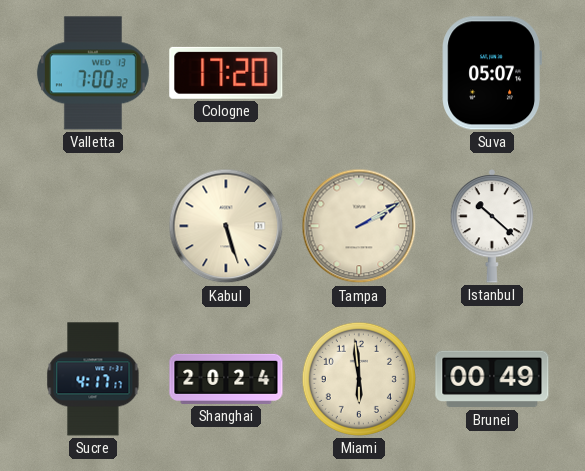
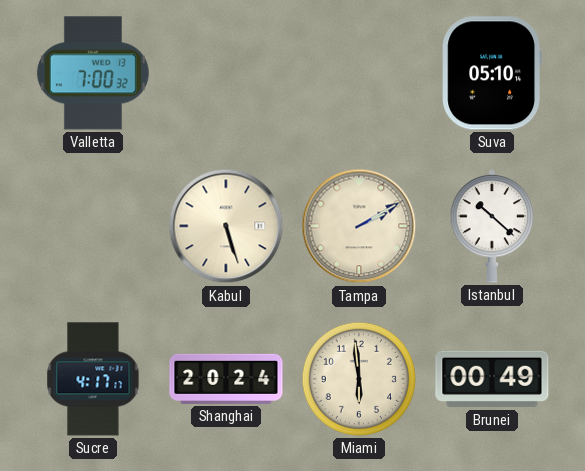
Cologne: 17:20 -> none
Suva: 05:07 -> 05:10
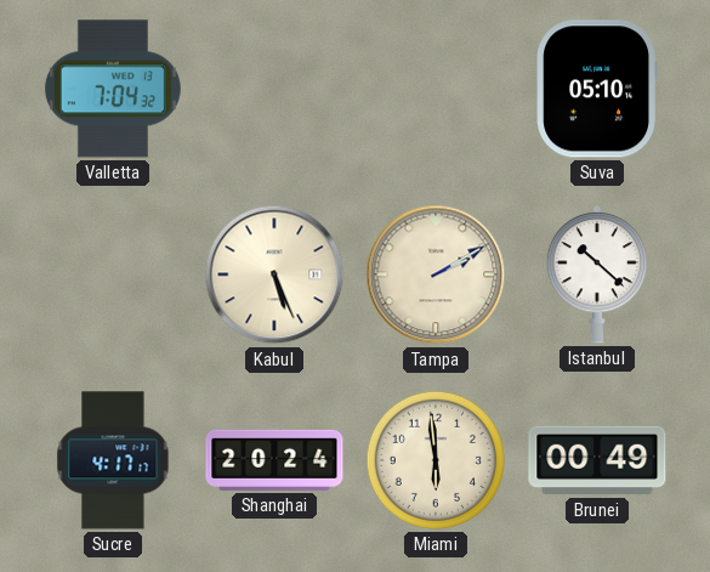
Valletta: 7:00 -> 7:04
Kabul: 5:27 -> 5:26
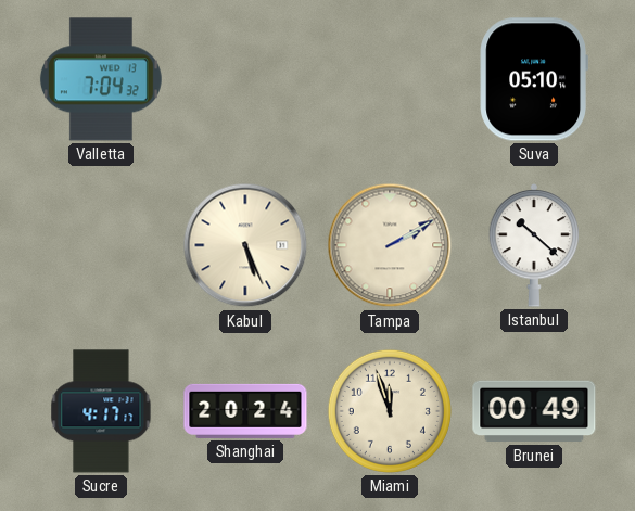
Miami: 5:59 -> 11:57
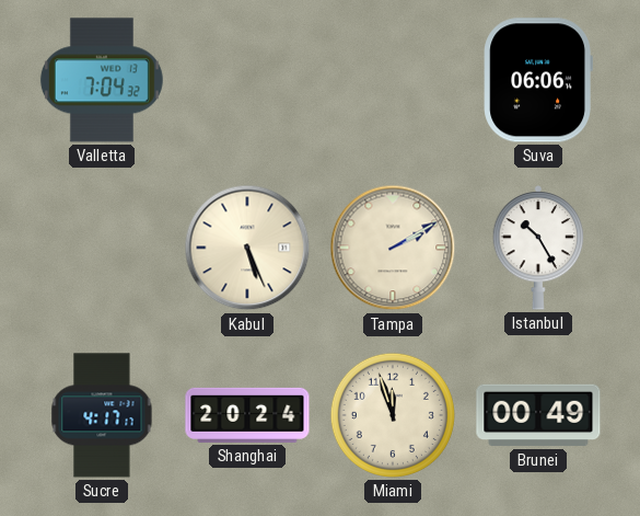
Suva: 05:10 -> 06:06
Istanbul: 10:22 -> 10:25
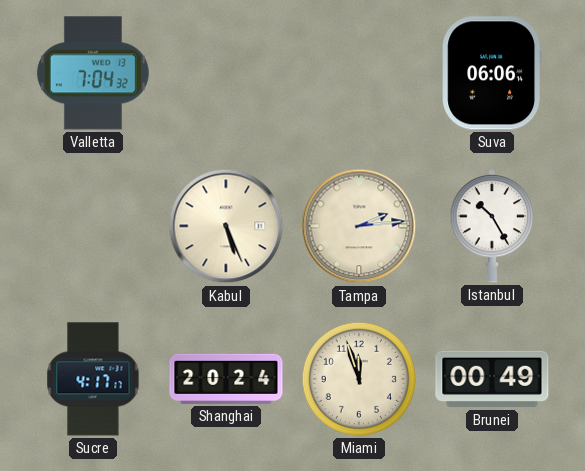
Tampa: 2:10 -> 2:14
